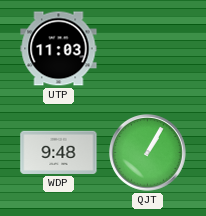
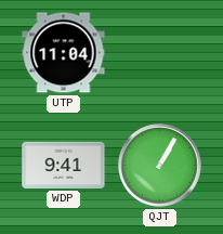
UTP: 11:03 -> 11:04
WDP: 9:48 -> 9:41
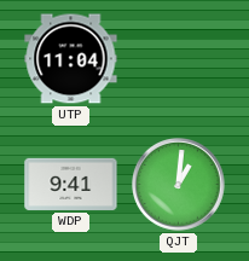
QJT: 1:05 -> 1:01
